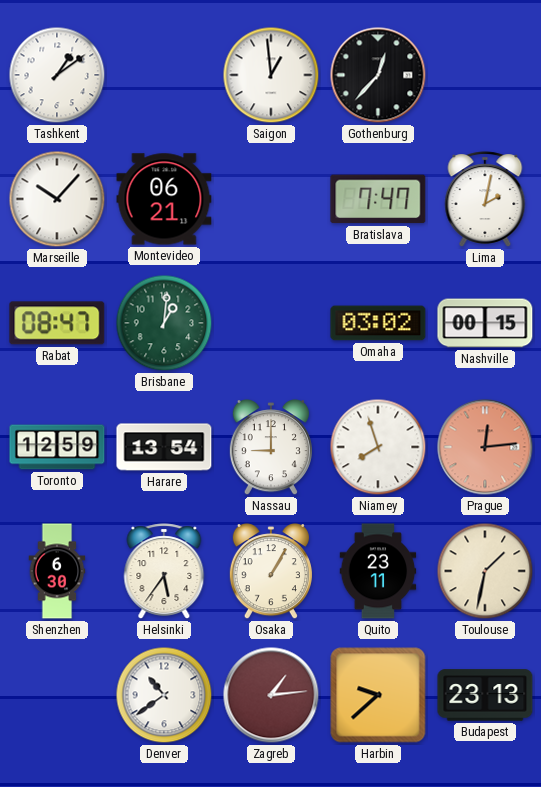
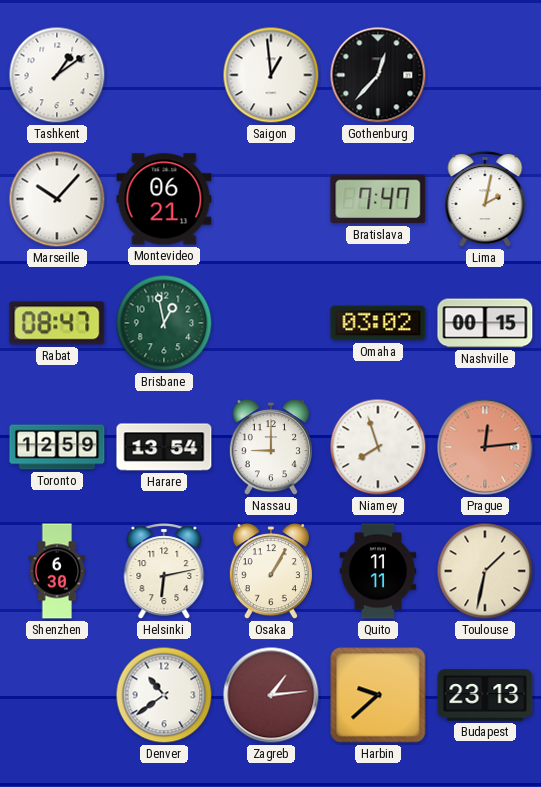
Brisbane: 1:01 -> 12:58
Helsinki: 5:36 -> 6:13
Quito: 23:11 -> 11:11
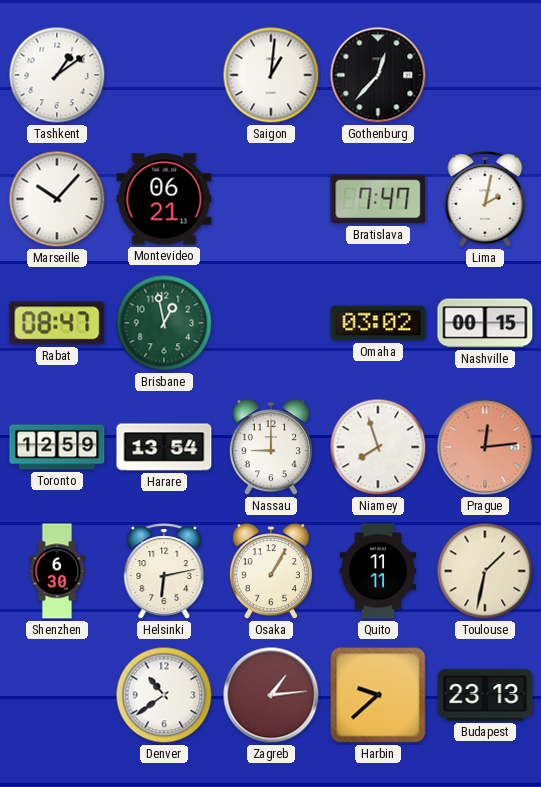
Saigon: 12:59 -> 1:01
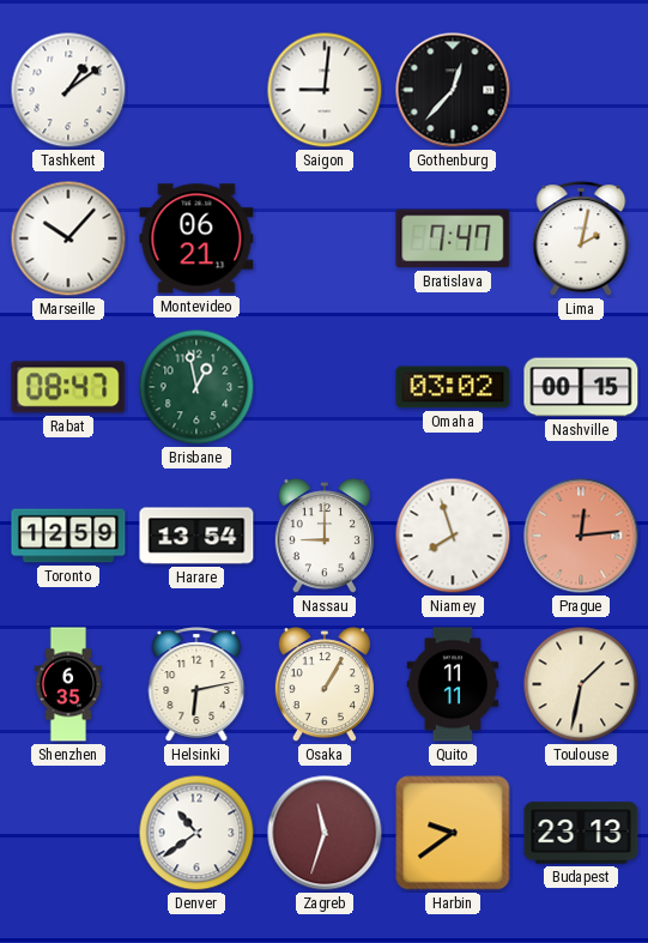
Saigon: 1:01 -> 9:01
Shenzhen: 6:30 -> 6:35
Zagreb: 1:14 -> 11:33
Harbin: 9:38 -> 9:39
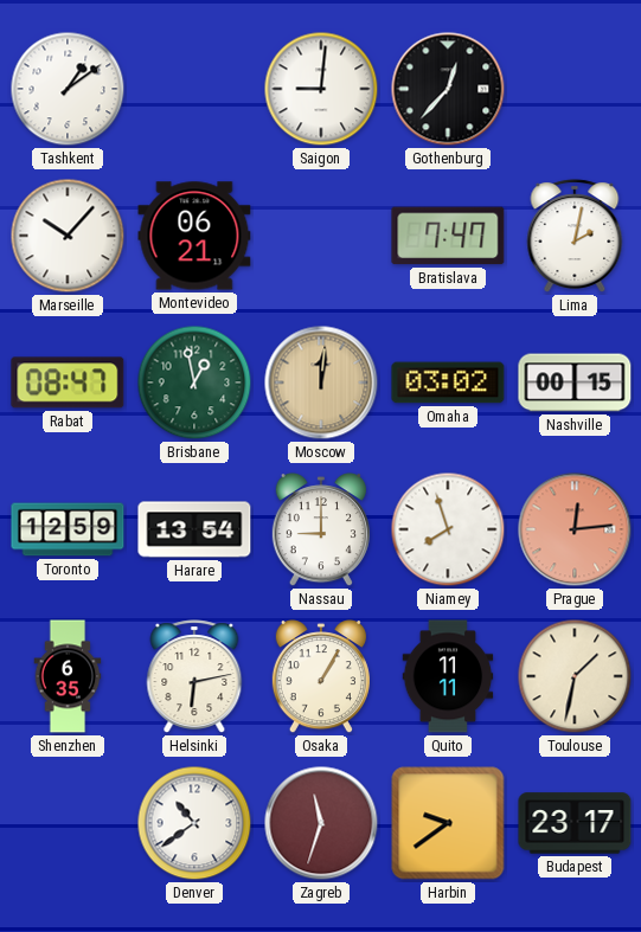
Moscow: none -> 12:01
Budapest: 23:13 -> 23:17
